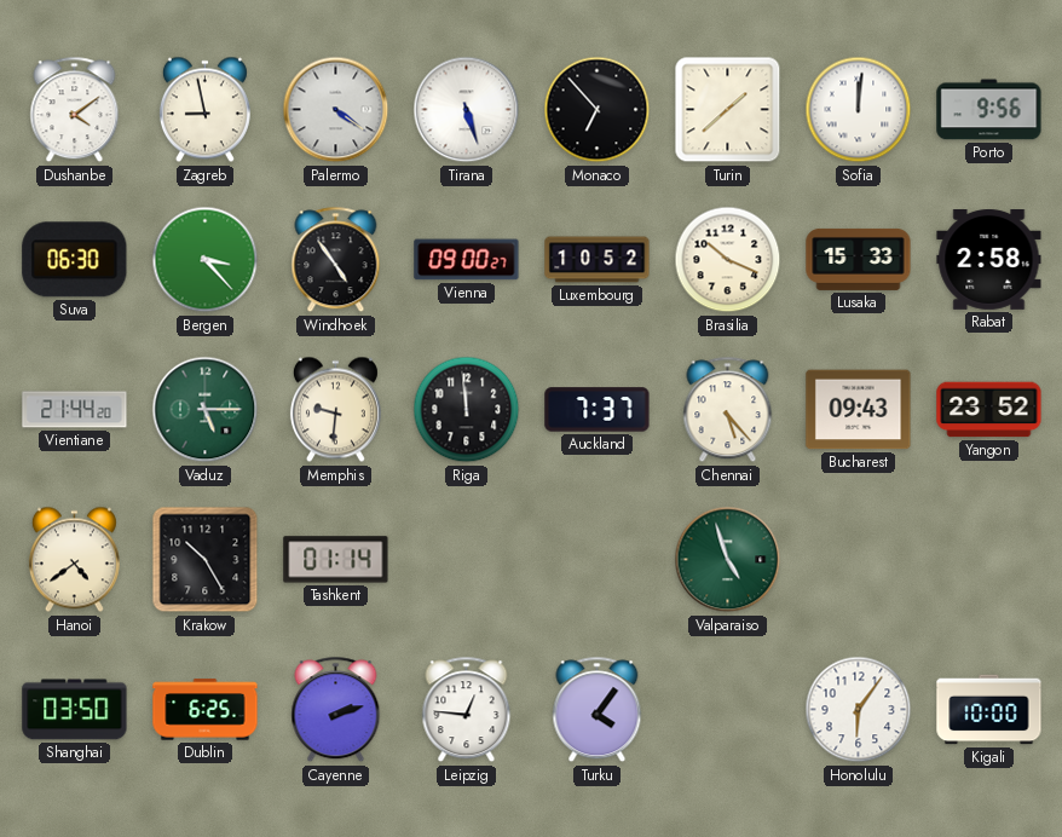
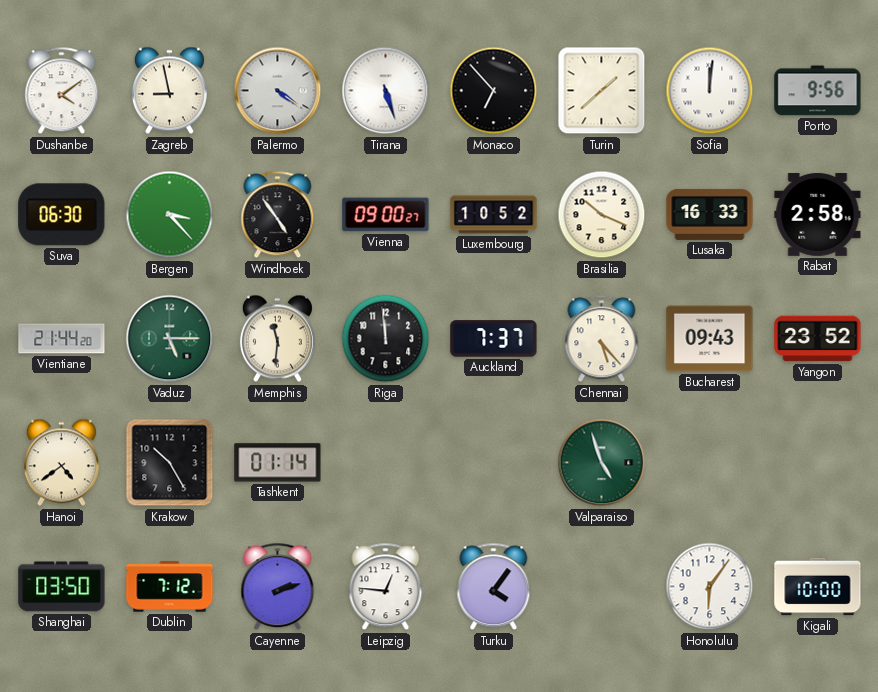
Lusaka: 15:33 -> 16:33
Memphis: 9:31 -> 11:31
Dublin: 6:25 -> 7:12
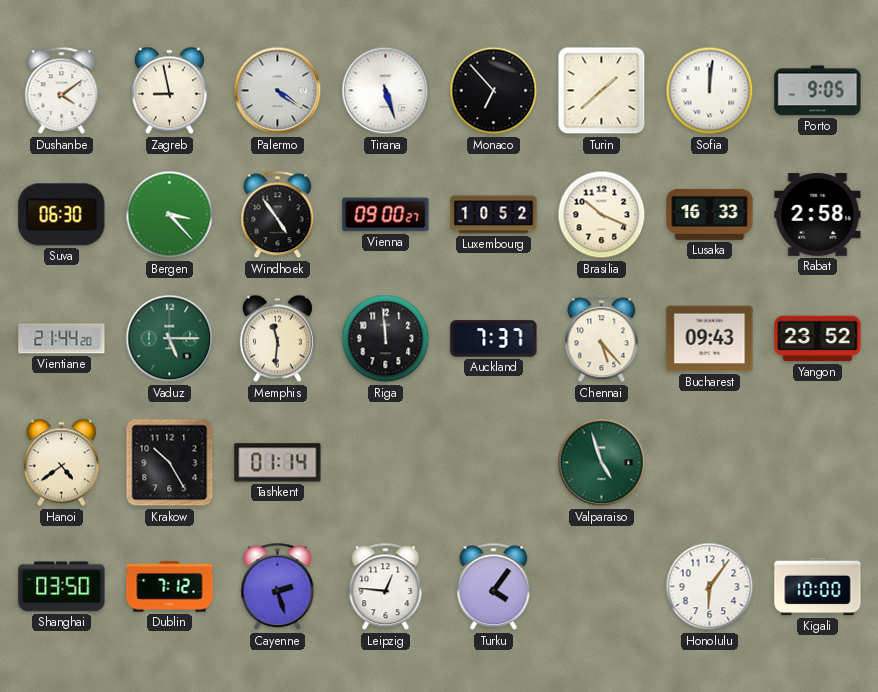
Porto: 9:56 -> 9:05
Cayenne: 2:12 -> 2:27
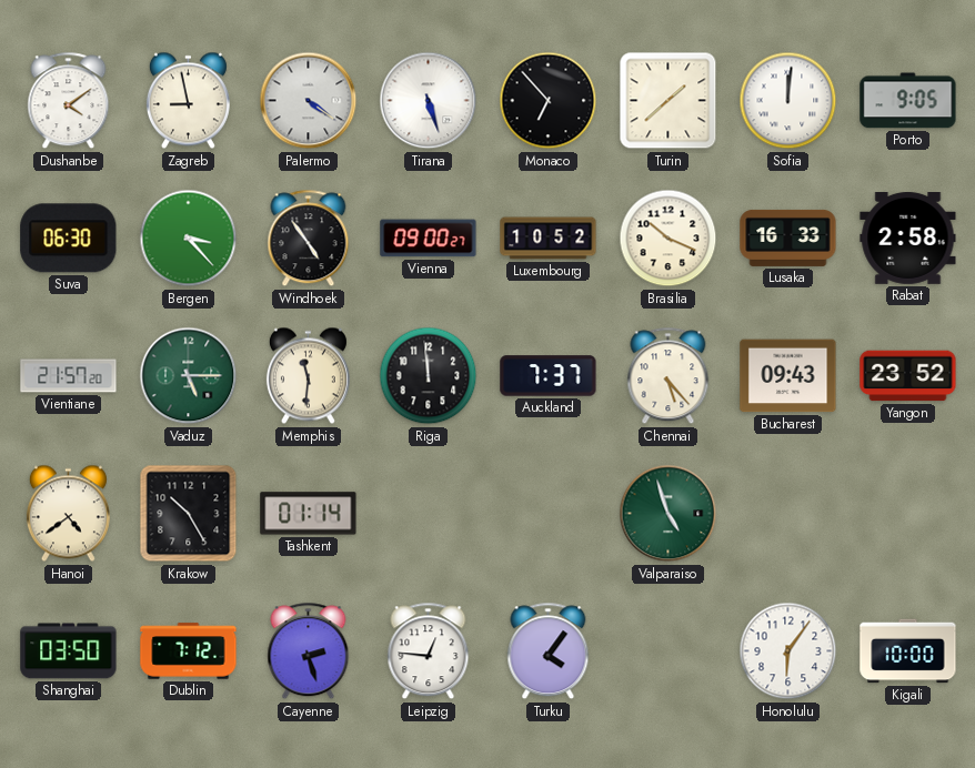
Vientiane: 21:44 -> 21:57
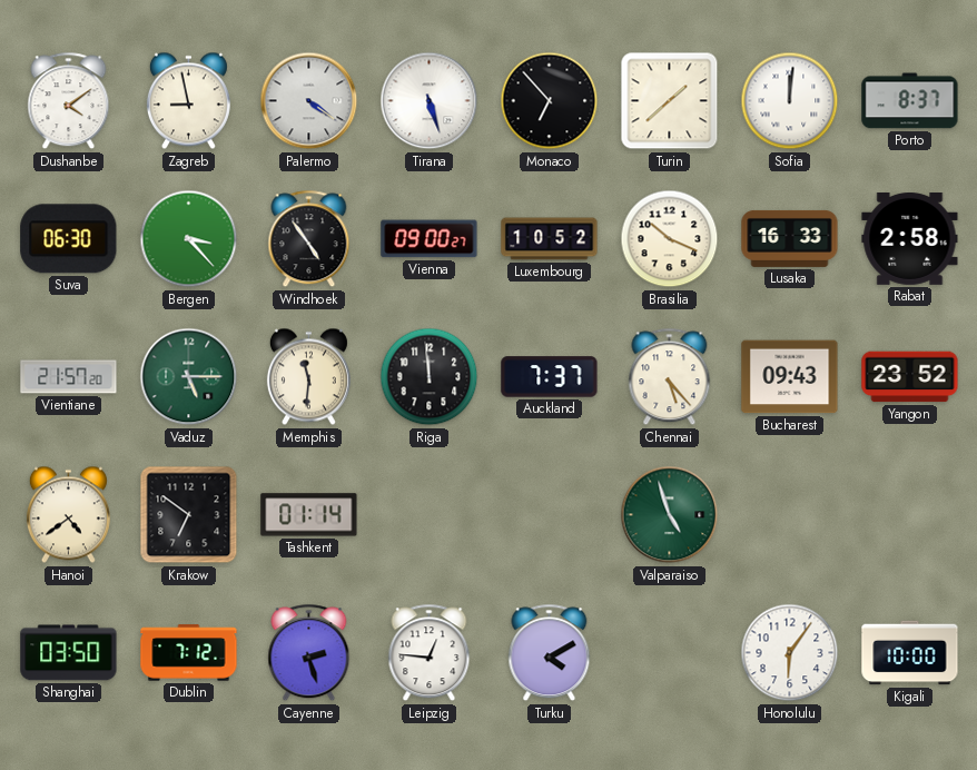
Porto: 9:05 -> 8:37
Krakow: 10:25 -> 6:51
Turku: 4:06 -> 4:10
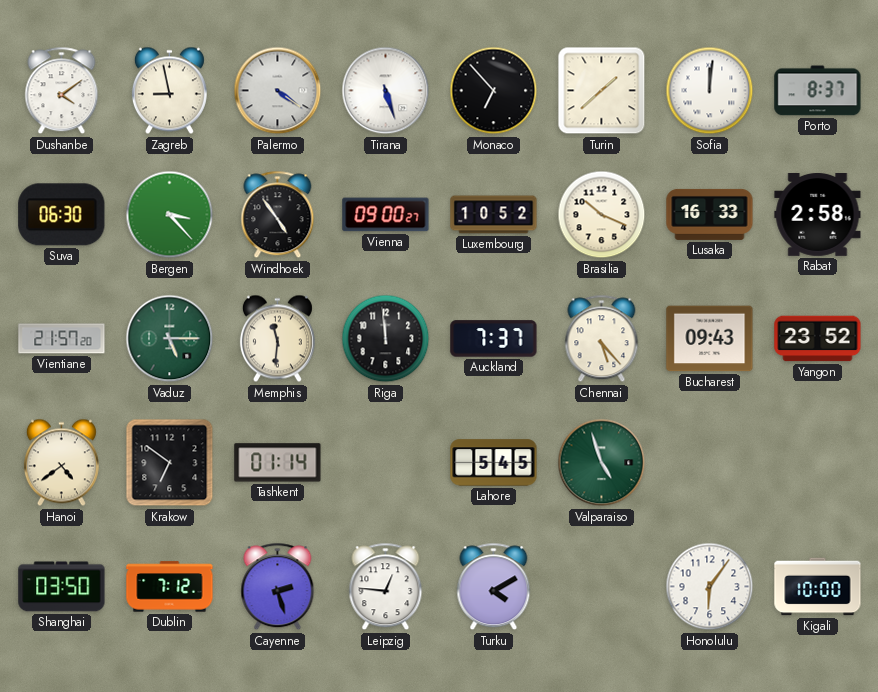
Lahore: none -> 5:45
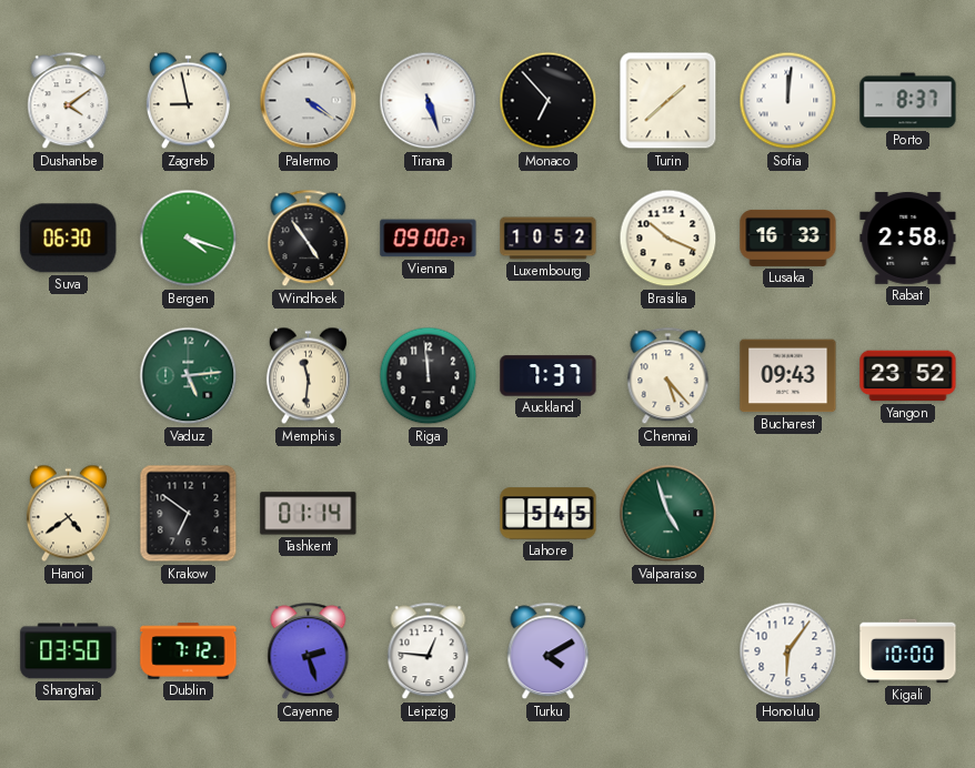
Bergen: 3:23 -> 4:18
Vientiane: 21:57 -> none
Vaduz: 5:15 -> 5:14
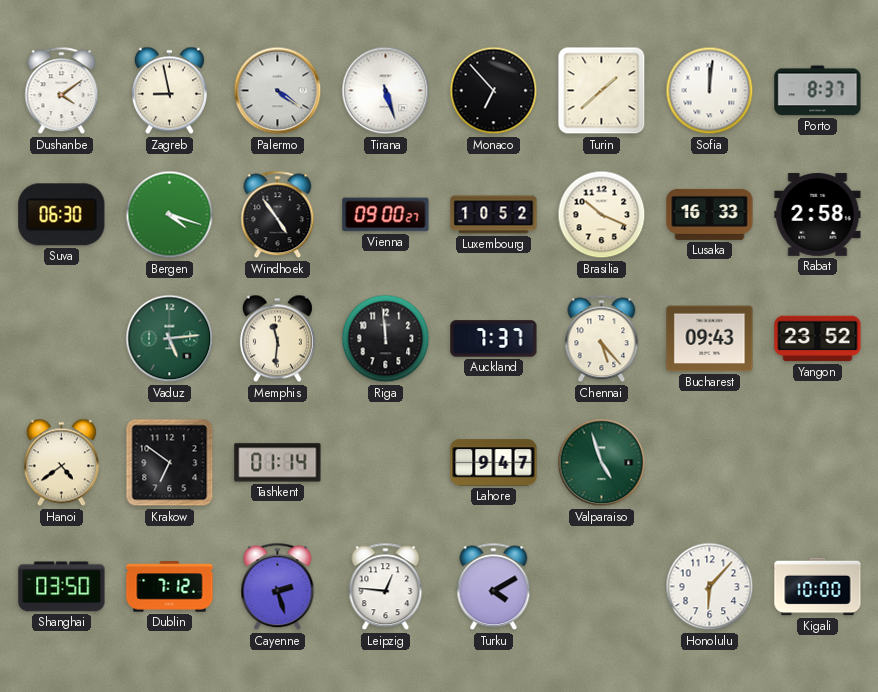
Lahore: 5:45 -> 9:47
Honolulu: 6:06 -> 6:07
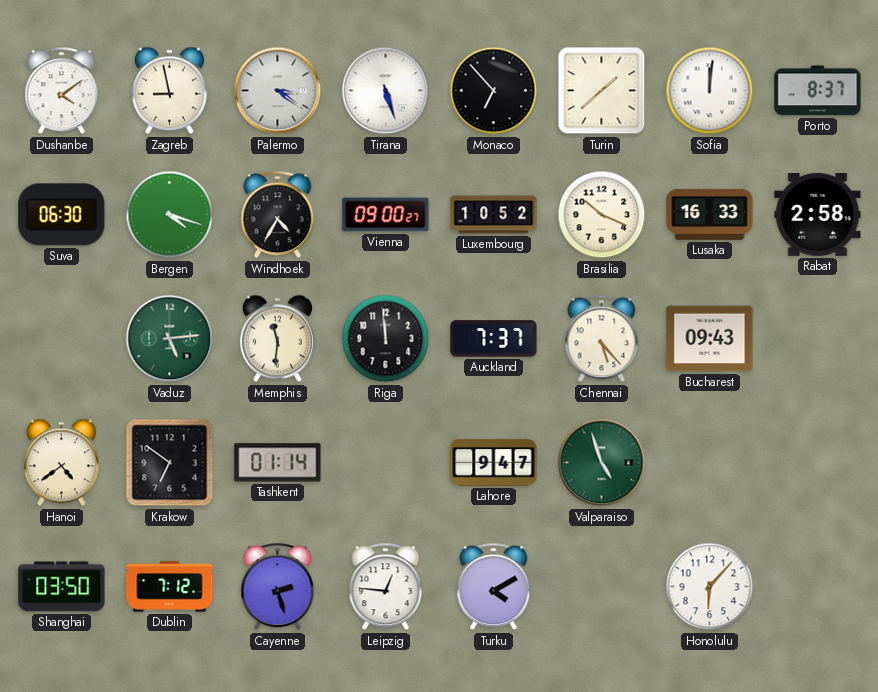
Palermo: 4:21 -> 3:21
Windhoek: 4:54 -> 4:35
Yangon: 23:52 -> none
Kigali: 10:00 -> none
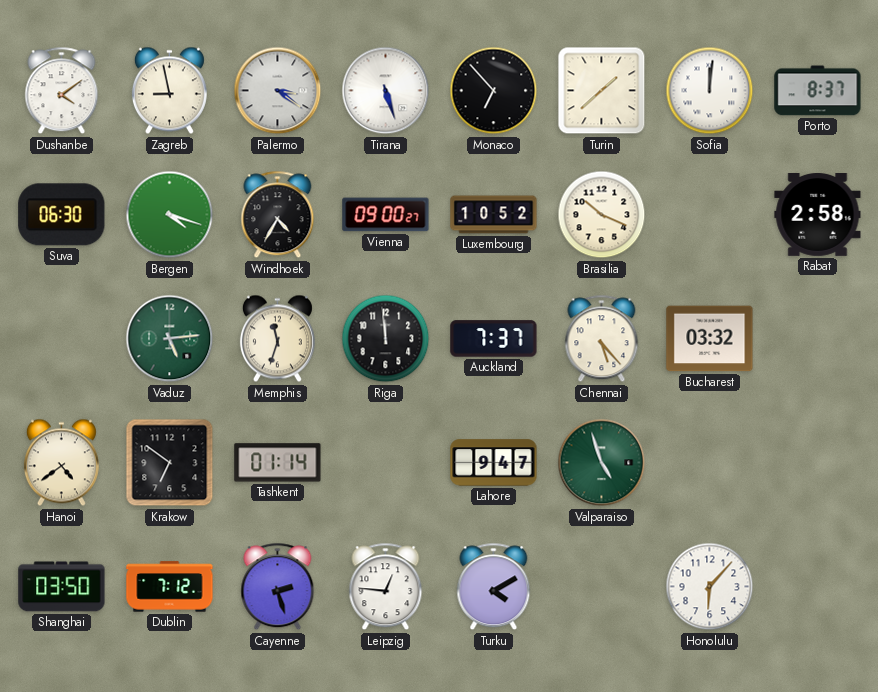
Lusaka: 16:33 -> none
Memphis: 11:31 -> 11:33
Bucharest: 09:43 -> 03:32
